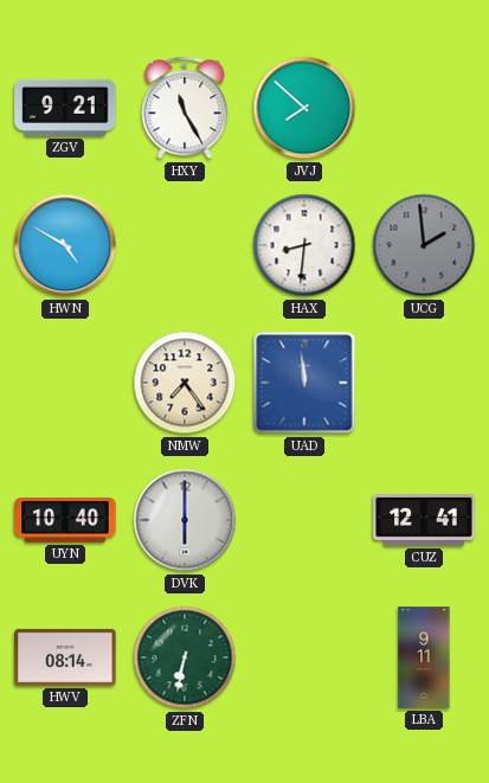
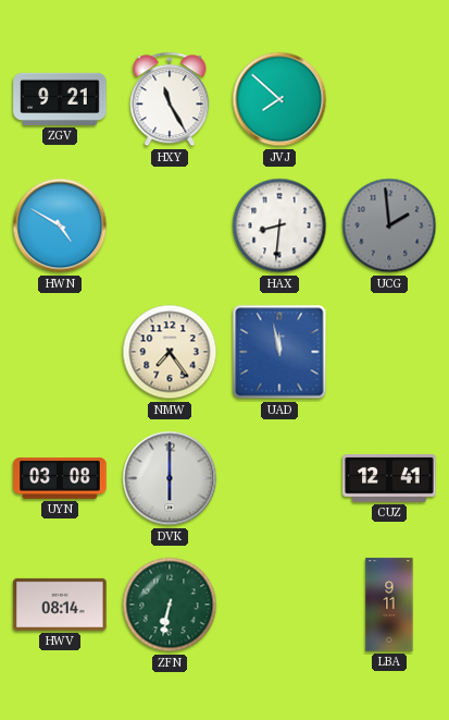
UAD: 11:59 -> 11:58
UYN: 10:40 -> 03:08
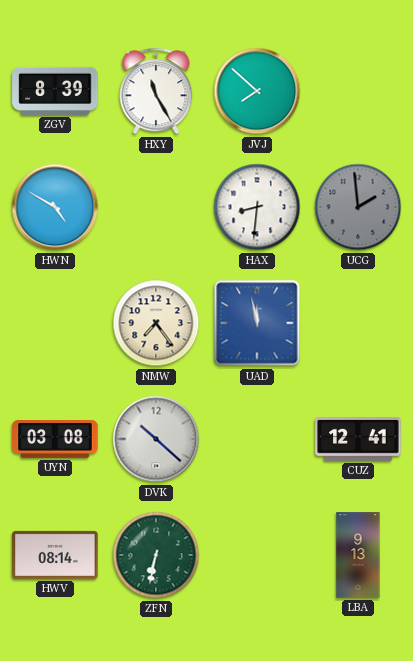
ZGV: 9:21 -> 8:39
DVK: 6:00 -> 10:22
LBA: 9:11 -> 9:13
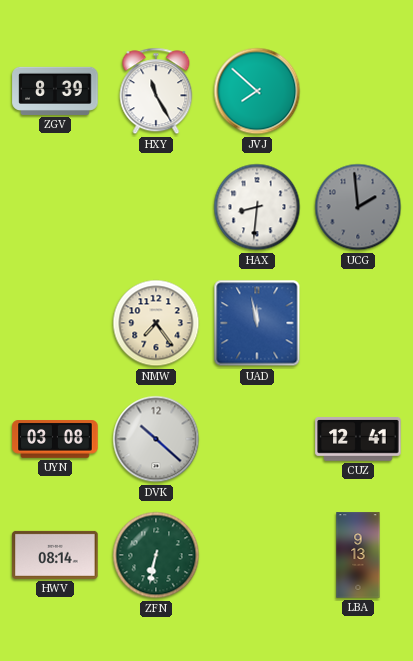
HWN: 4:50 -> none
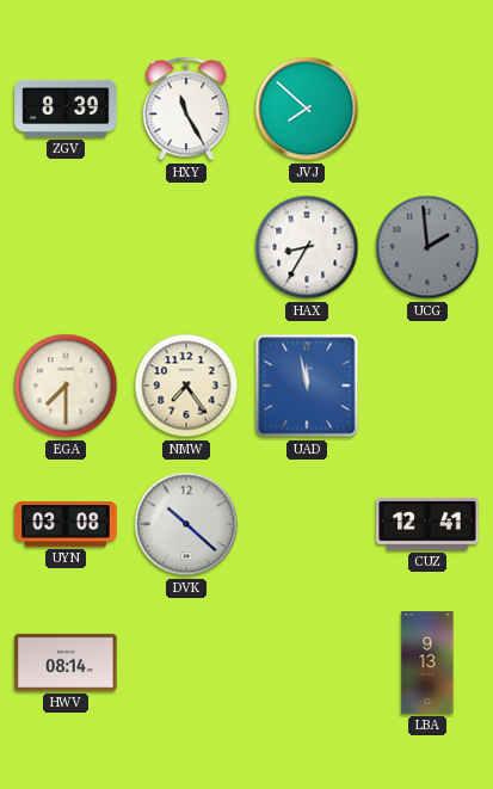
HAX: 8:31 -> 8:35
EGA: none -> 7:30
ZFN: 6:32 -> none
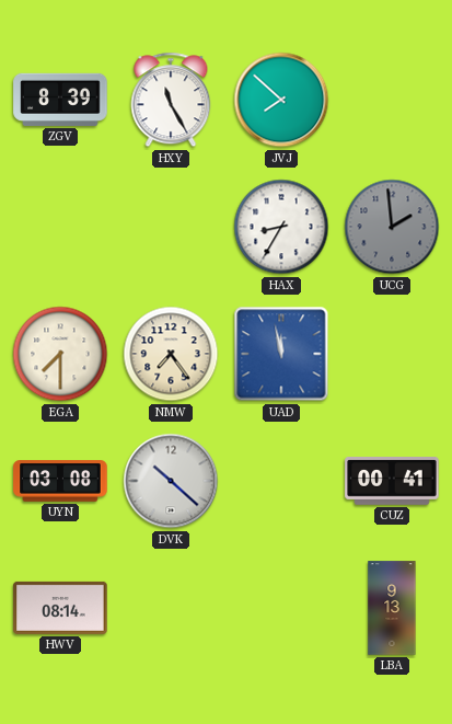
CUZ: 12:41 -> 00:41
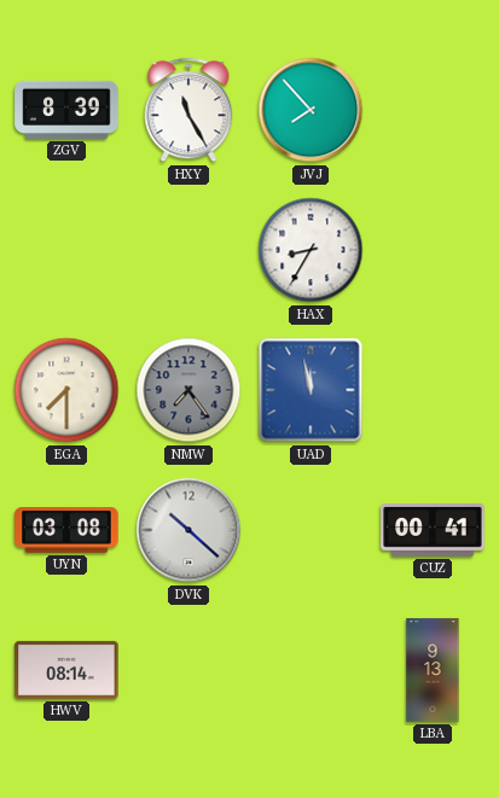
JVJ: 7:52 -> 7:53
UCG: 1:59 -> none
NMW dial: cream -> grey
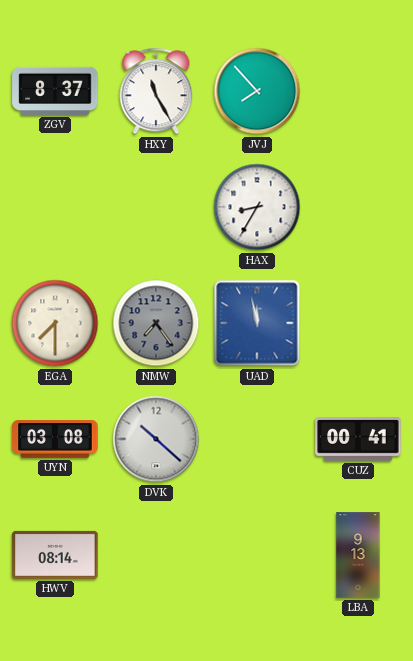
ZGV: 8:39 -> 8:37
